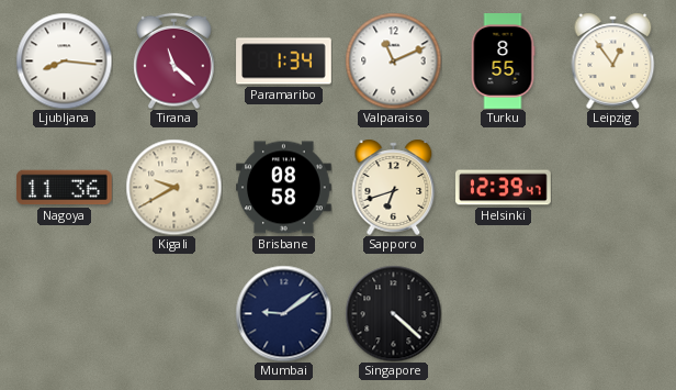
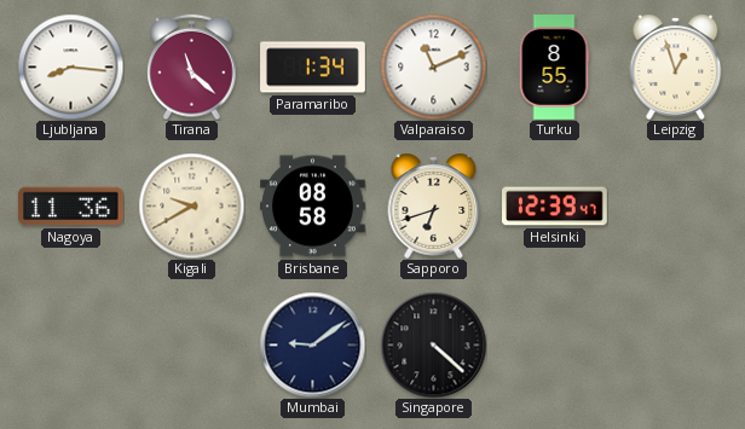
Leipzig: 12:54 -> 12:57
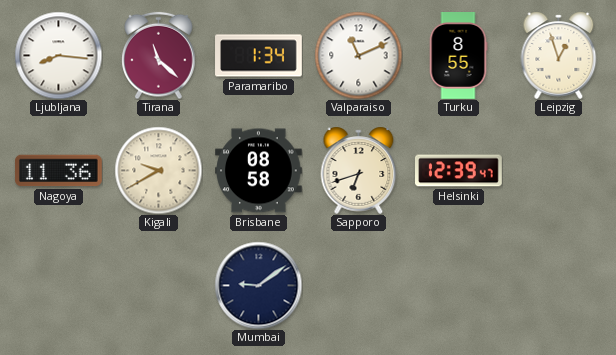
Singapore: 4:22 -> none
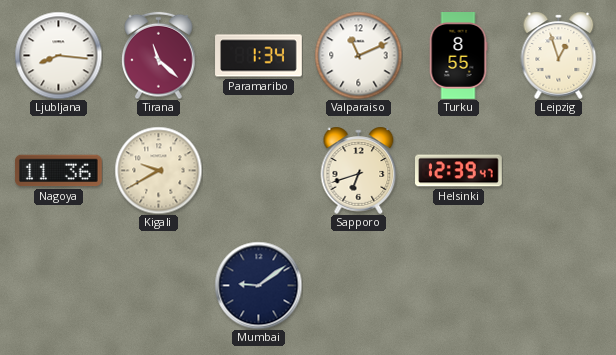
Brisbane: 08:58 -> none
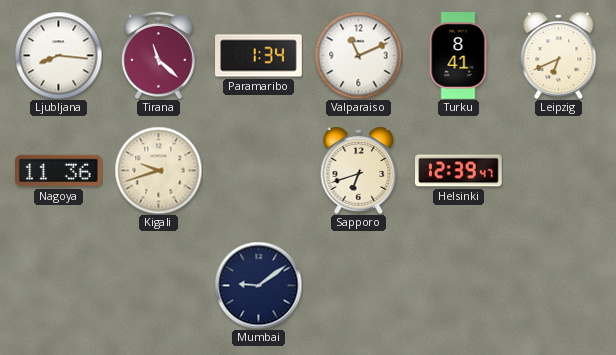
Turku: 8:55 -> 8:41
Leipzig: 12:57 -> 6:41
Kigali: 9:40 -> 9:42
